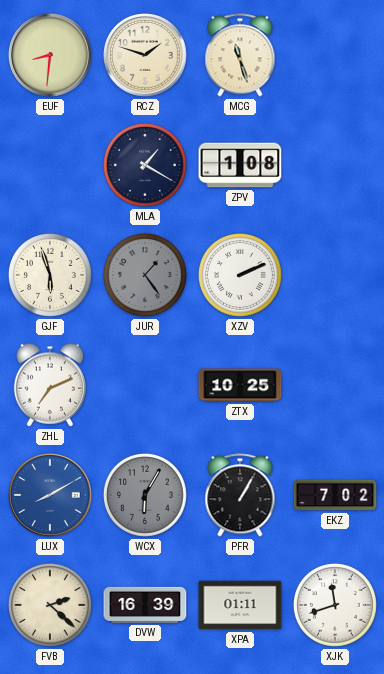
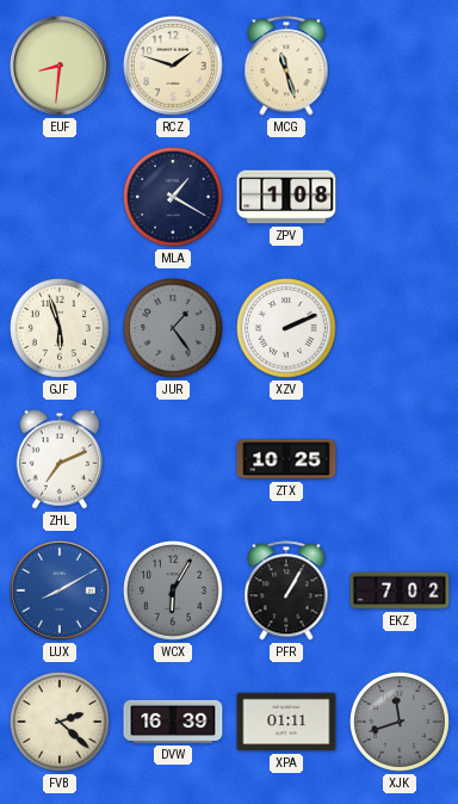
XJK dial: white -> grey
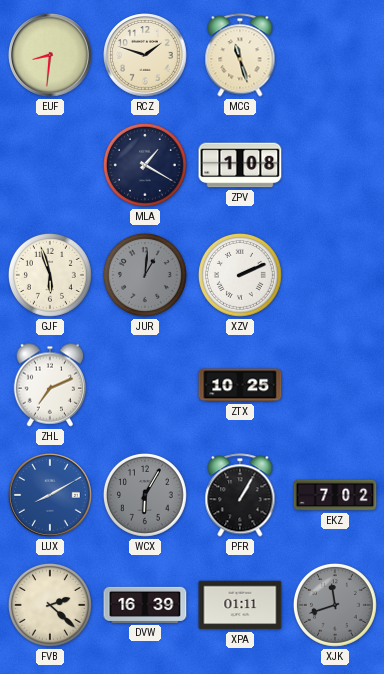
JUR: 1:24 -> 1:01
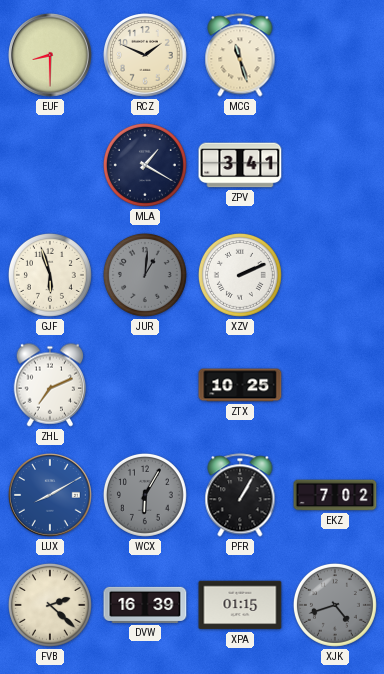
EUF: 8:31 -> 8:30
RCZ: 1:48 -> 1:49
ZPV: 1:08 -> 3:41
XPA: 01:11 -> 01:15
XJK: 11:42 -> 4:42
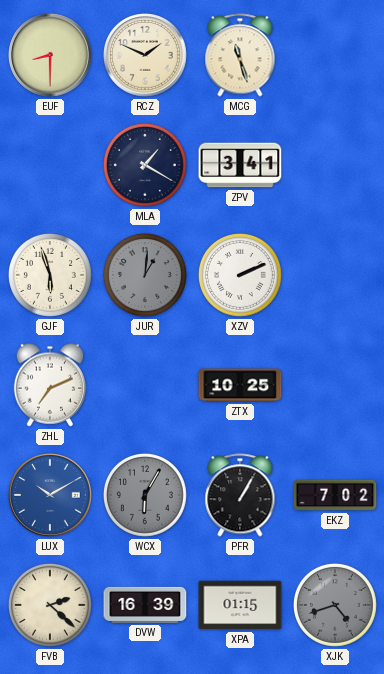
LUX: 8:10 -> 10:10
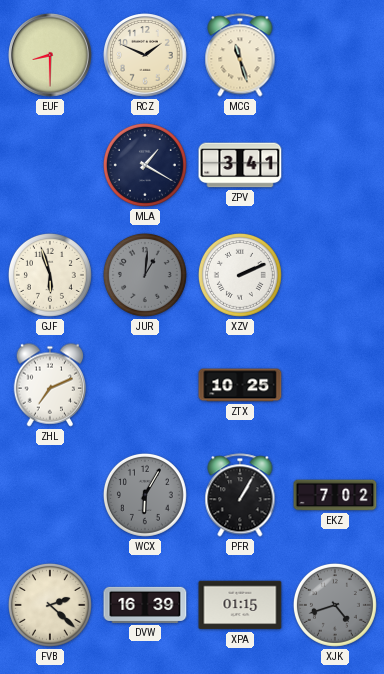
LUX: 10:10 -> none
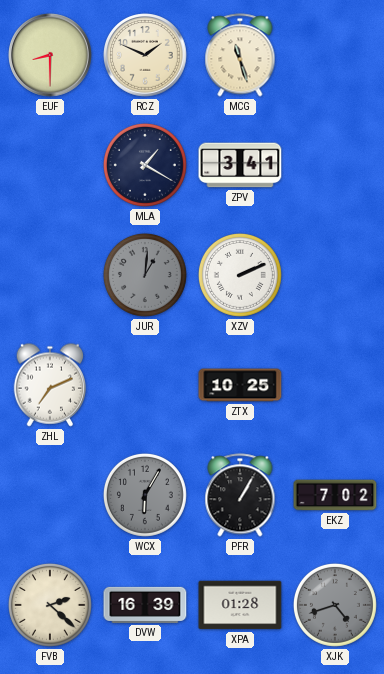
GJF: 5:57 -> none
XPA: 01:15 -> 01:28
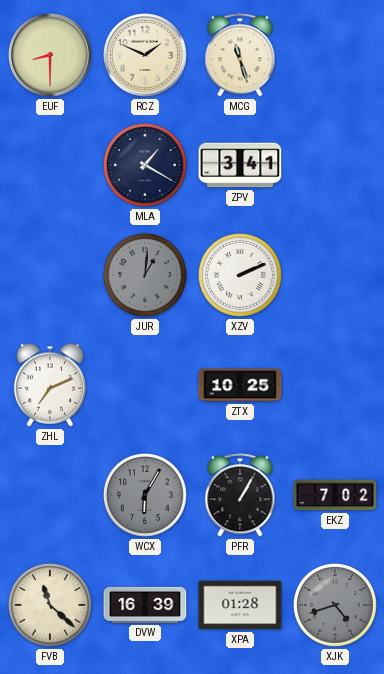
FVB: 2:22 -> 11:22
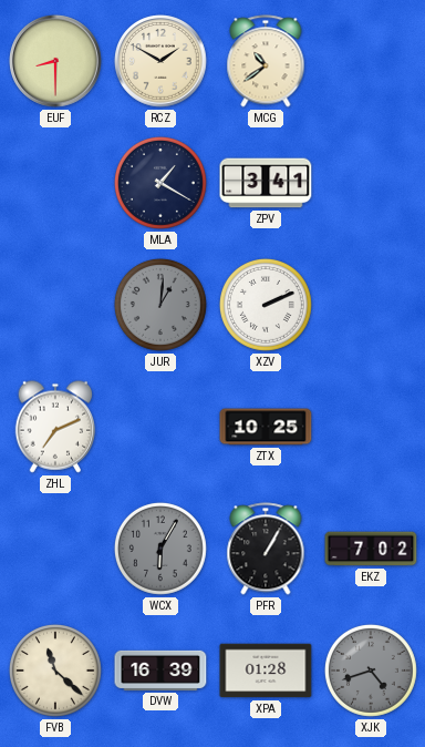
RCZ: 1:49 -> 1:50
MCG: 11:27 -> 10:39
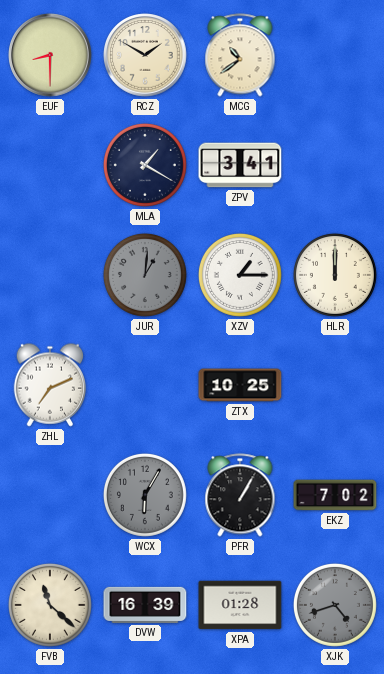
XZV: 2:11 -> 1:15
HLR: none -> 12:00
